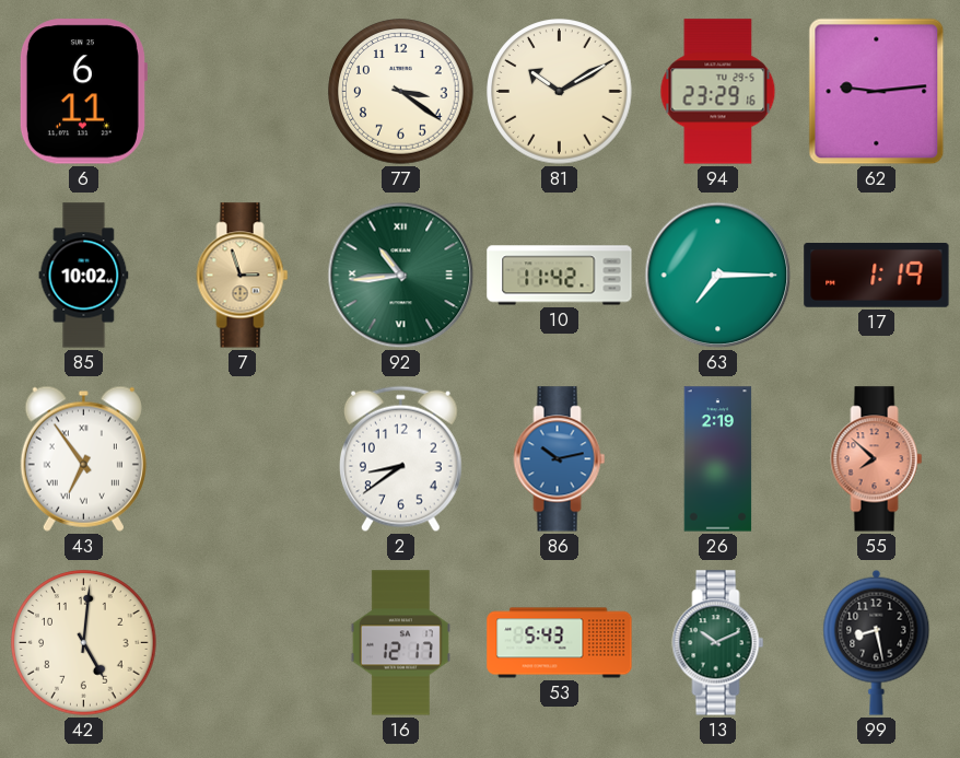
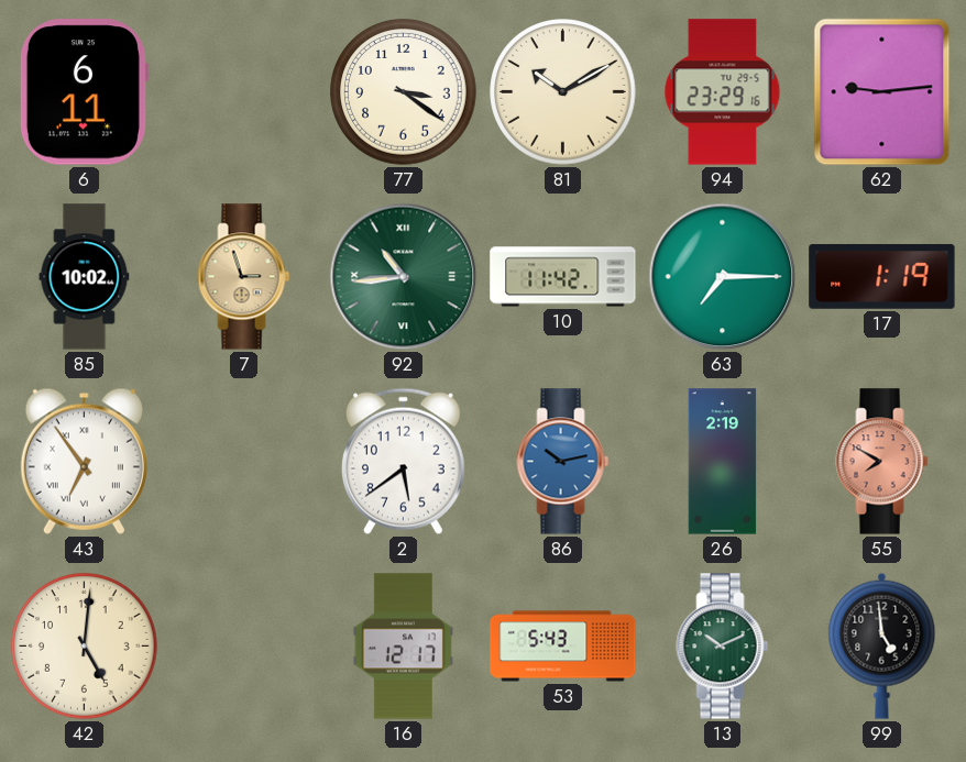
2: 8:39 -> 5:39
55: 7:52 -> 7:50
99: 8:28 -> 4:59
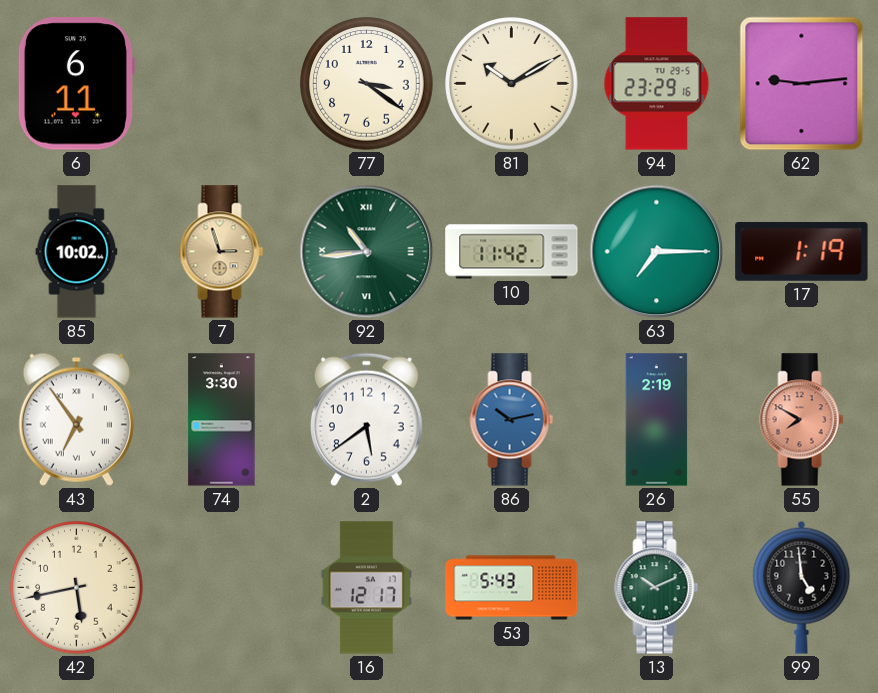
74: none -> 3:30
42: 5:01 -> 5:43
